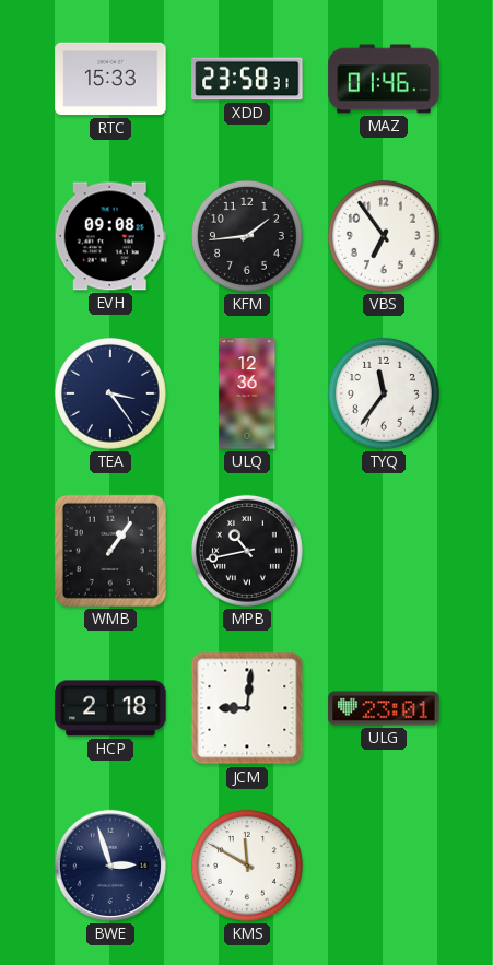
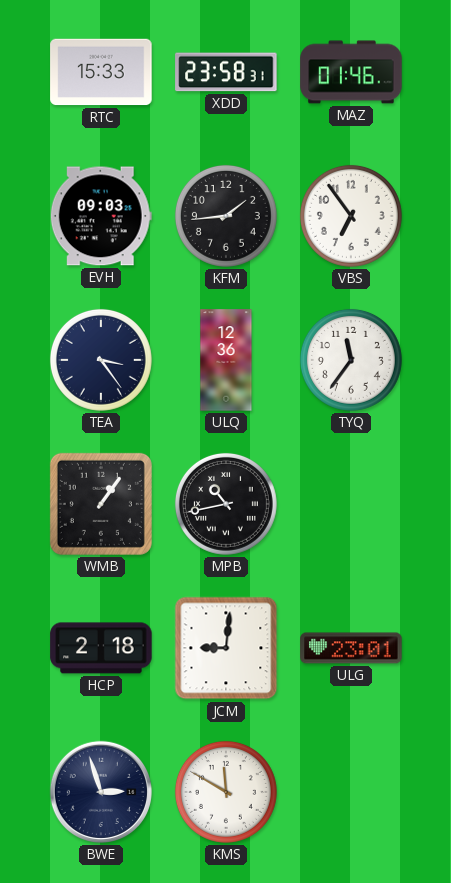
EVH: 09:08 -> 09:03
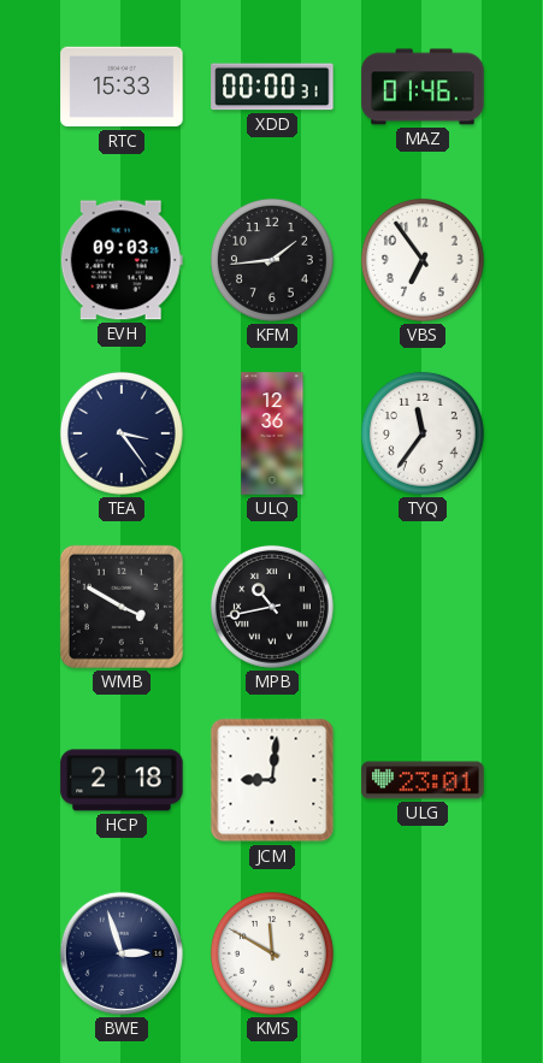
XDD: 23:58 -> 00:00
WMB: 1:06 -> 3:50
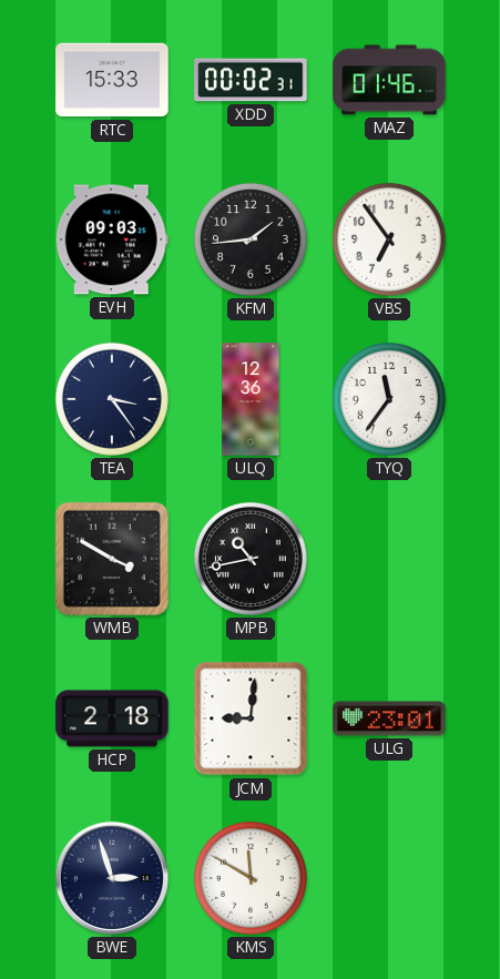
XDD: 00:00 -> 00:02
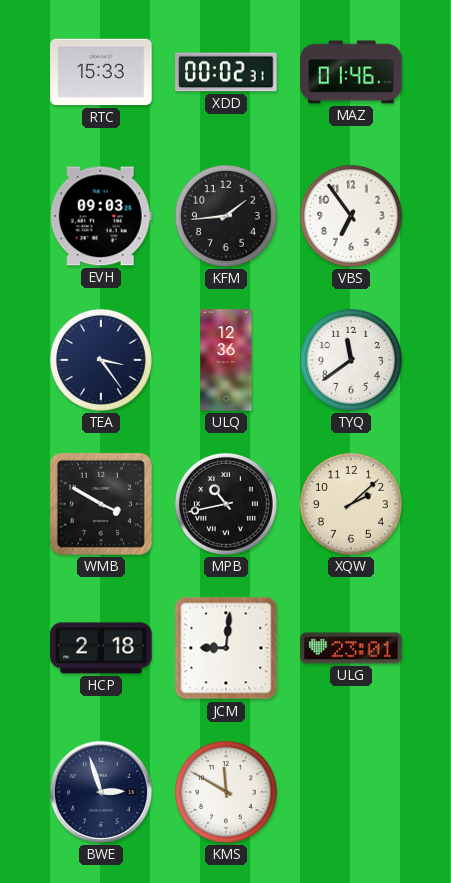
TYQ: 11:36 -> 11:39
XQW: none -> 2:08
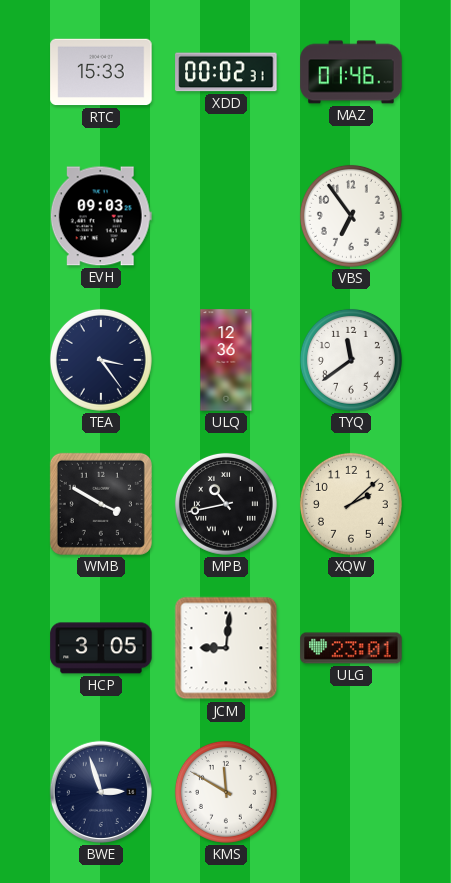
KFM: 1:44 -> none
HCP: 2:18 -> 3:05
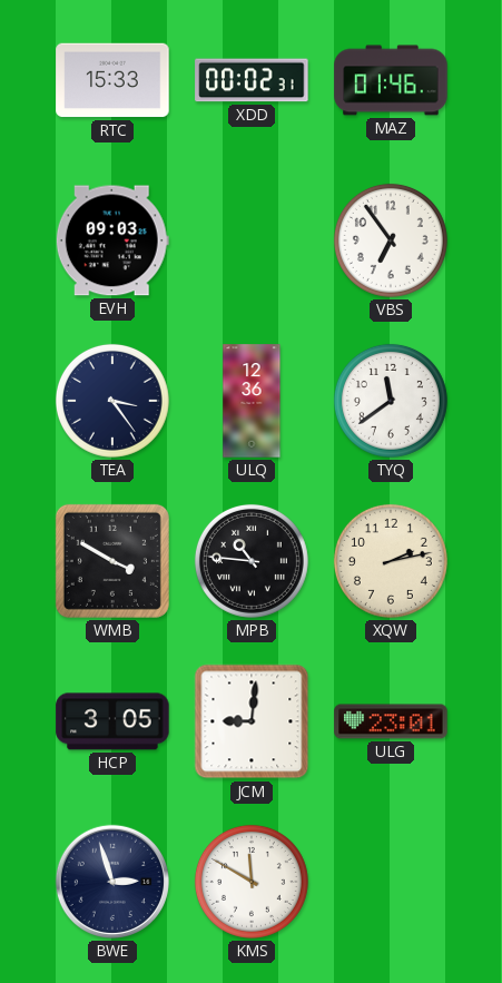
MPB: 10:43 -> 10:46
XQW: 2:08 -> 2:13
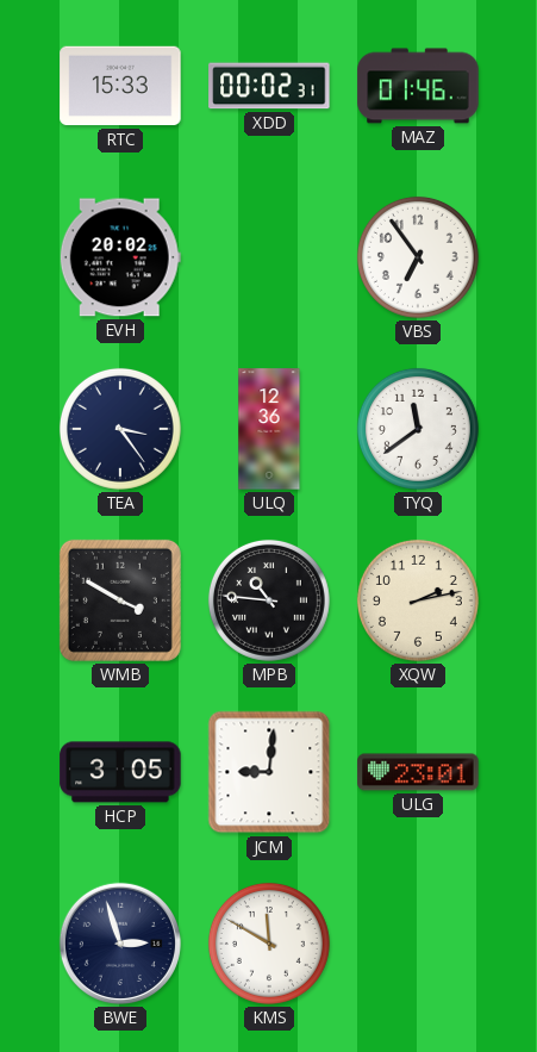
EVH: 09:03 -> 20:02
